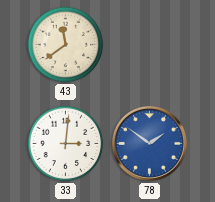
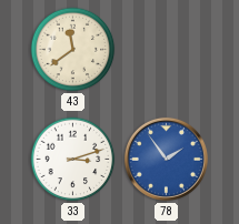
33: 3:01 -> 3:12
78: 1:51 -> 1:54
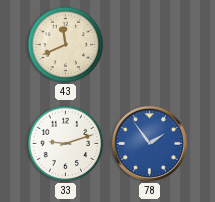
43: 11:39 -> 11:41
33: 3:12 -> 9:12
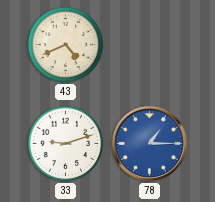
43: 11:41 -> 4:41
78: 1:54 -> 1:15
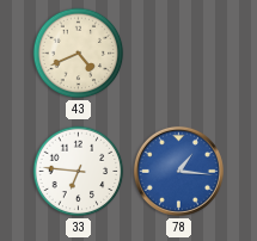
33: 9:12 -> 6:46
78: 1:15 -> 1:16
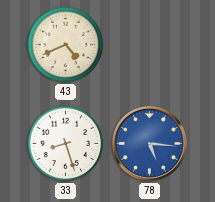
33: 6:46 -> 8:27
78: 1:16 -> 5:16
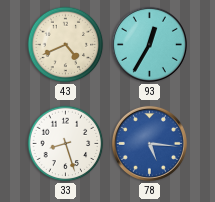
93: none -> 12:35
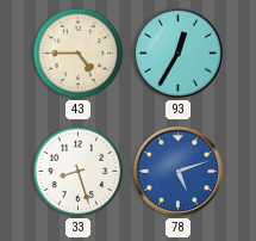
43: 4:41 -> 4:45
78: 5:16 -> 5:12
